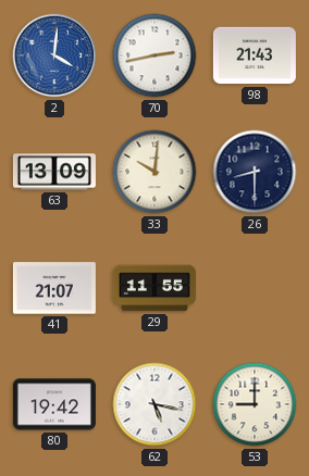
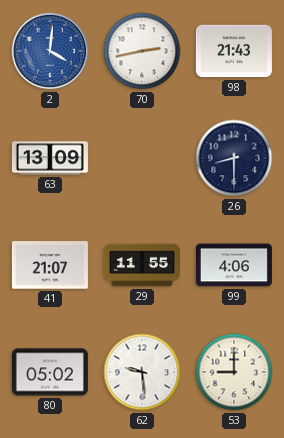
33: 10:01 -> none
99: none -> 4:06
80: 19:42 -> 05:02
62: 5:17 -> 9:29
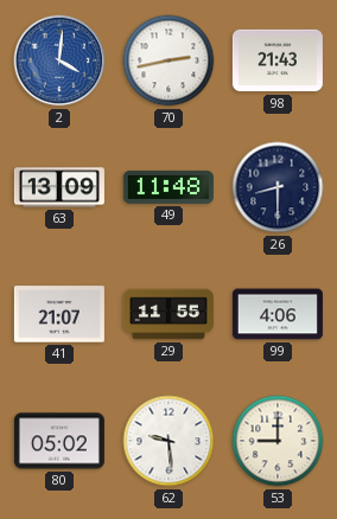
49: none -> 11:48
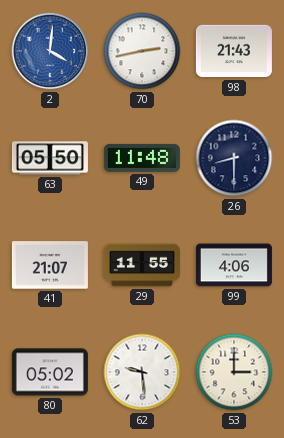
63: 13:09 -> 05:50
53: 9:00 -> 3:00
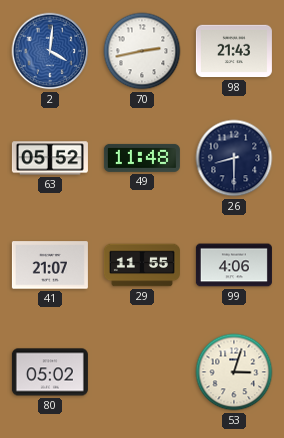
63: 05:50 -> 05:52
62: 9:29 -> none
53: 3:00 -> 3:03
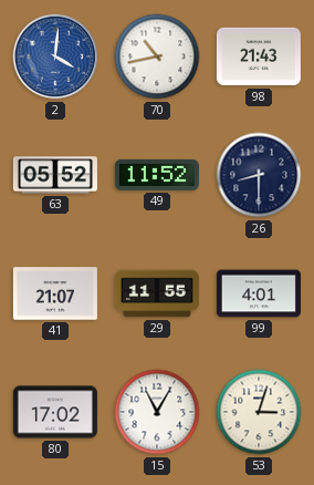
70: 2:43 -> 10:43
49: 11:48 -> 11:52
99: 4:06 -> 4:01
80: 05:02 -> 17:02
15: none -> 11:05
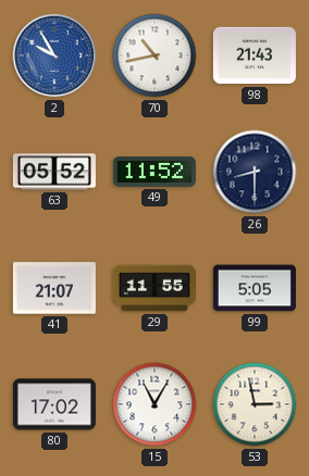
2: 4:01 -> 9:55
99: 4:01 -> 5:05
53: 3:03 -> 2:58
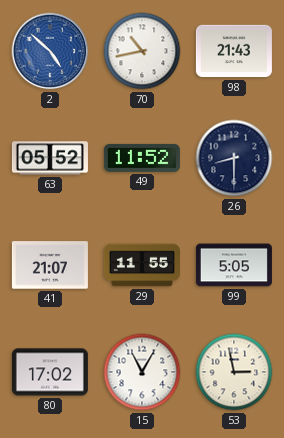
2: 9:55 -> 4:52
